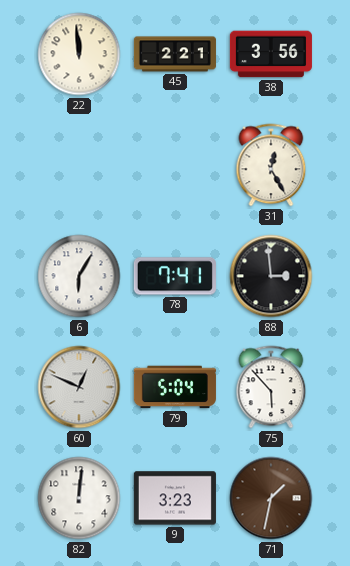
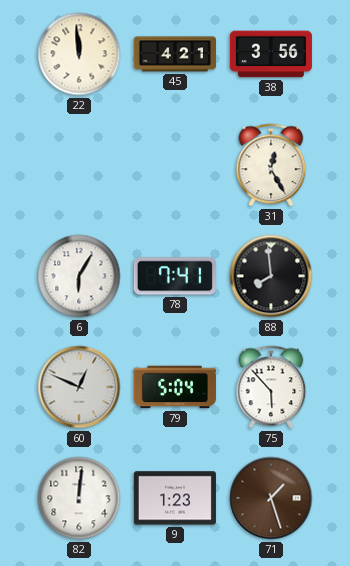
45: 2:21 -> 4:21
88: 2:59 -> 7:59
9: 3:23 -> 1:23
71: 1:32 -> 1:27
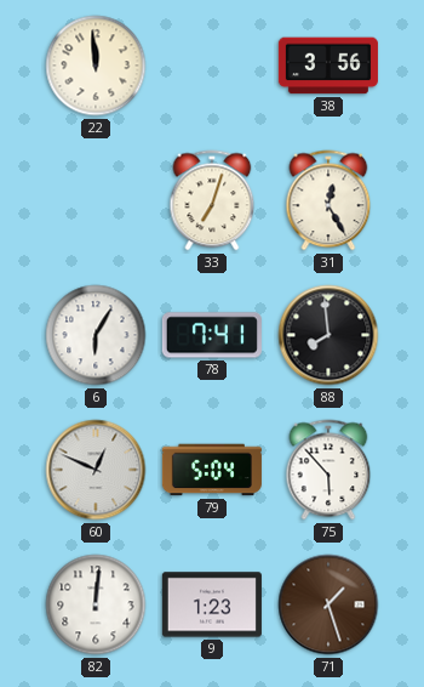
45: 4:21 -> none
33: none -> 7:03
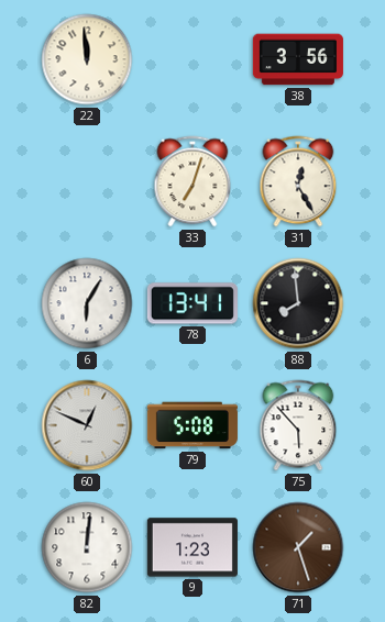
78: 7:41 -> 13:41
79: 5:04 -> 5:08
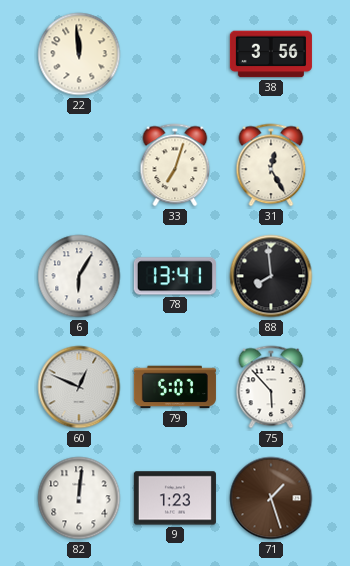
79: 5:08 -> 5:07
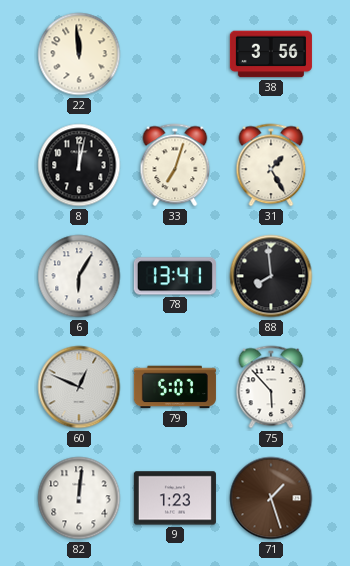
8: none -> 12:02
31: 12:25 -> 1:25
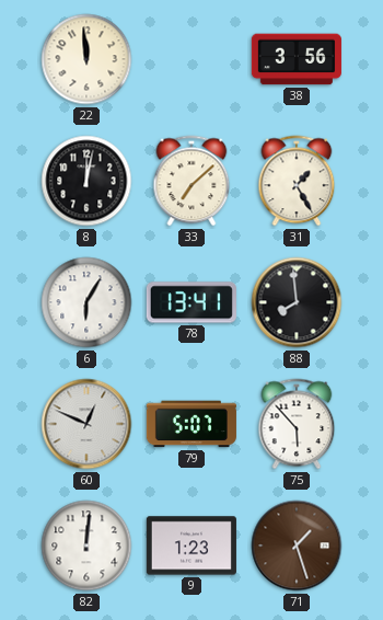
33: 7:03 -> 7:08
